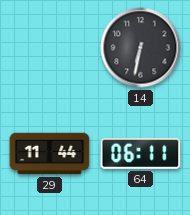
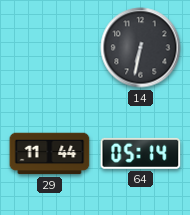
64: 06:11 -> 05:14
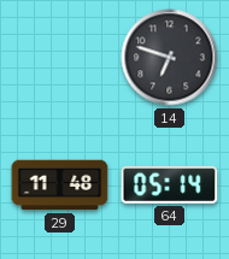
14: 6:32 -> 6:48
29: 11:44 -> 11:48
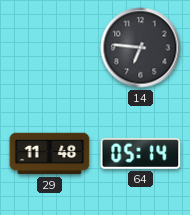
14: 6:48 -> 6:46
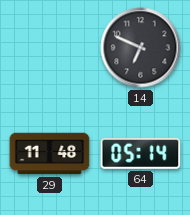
14: 6:46 -> 6:49
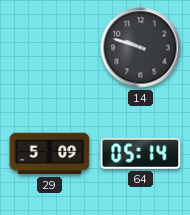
14: 6:49 -> 9:48
29: 11:48 -> 5:09
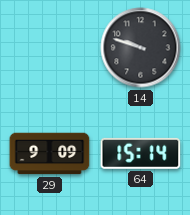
29: 5:09 -> 9:09
64: 05:14 -> 15:14
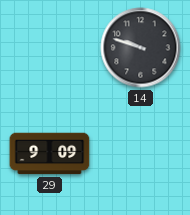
64: 15:14 -> none
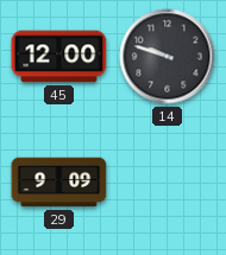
45: none -> 12:00
